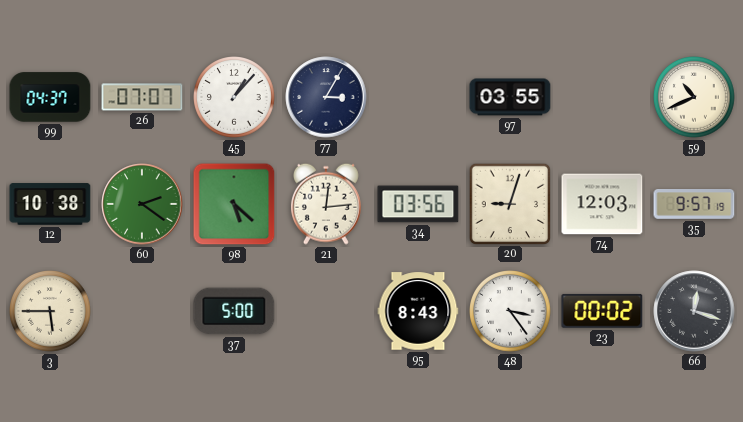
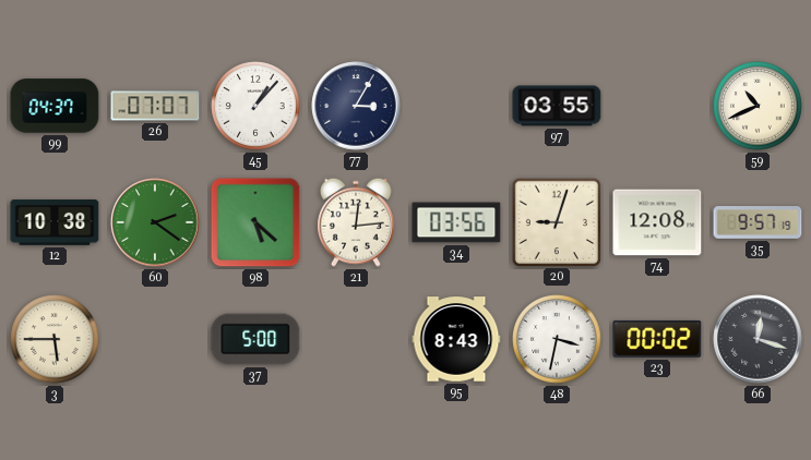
74: 12:03 -> 12:08
48: 3:24 -> 3:32
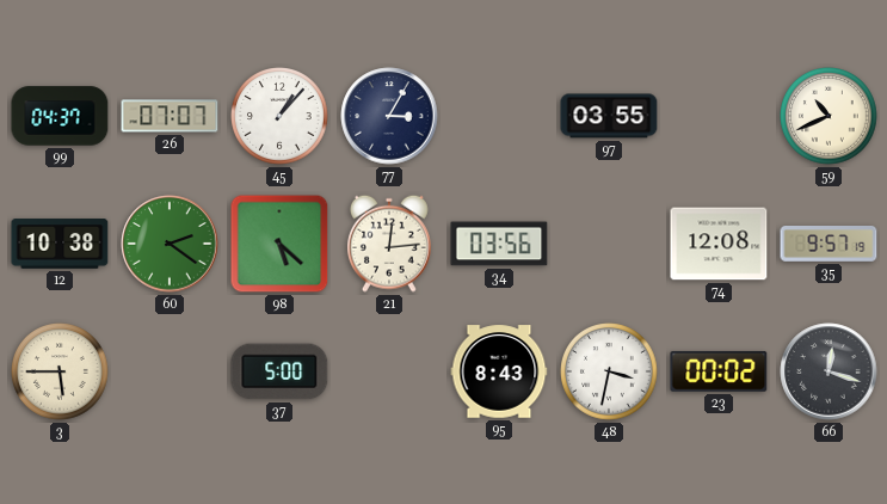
20: 9:03 -> none
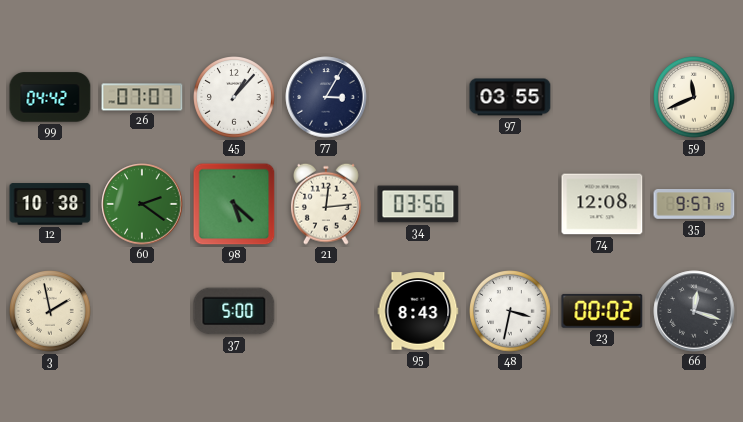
99: 04:37 -> 04:42
59: 10:41 -> 11:41
3: 5:45 -> 1:58
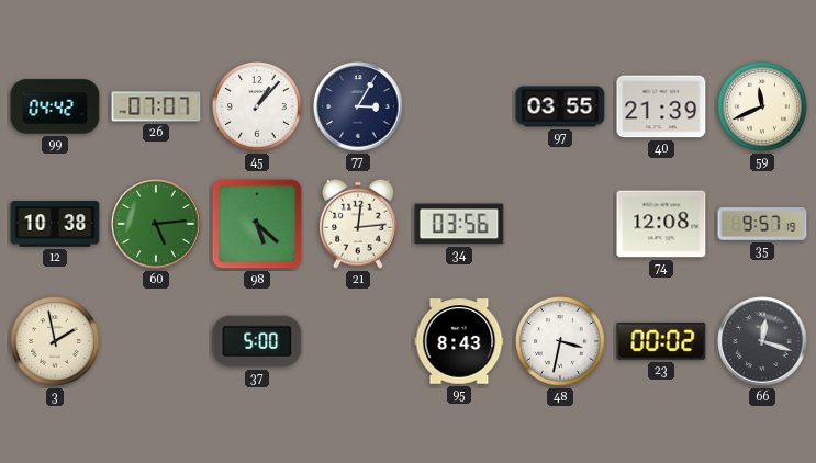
40: none -> 21:39
60: 2:21 -> 5:14
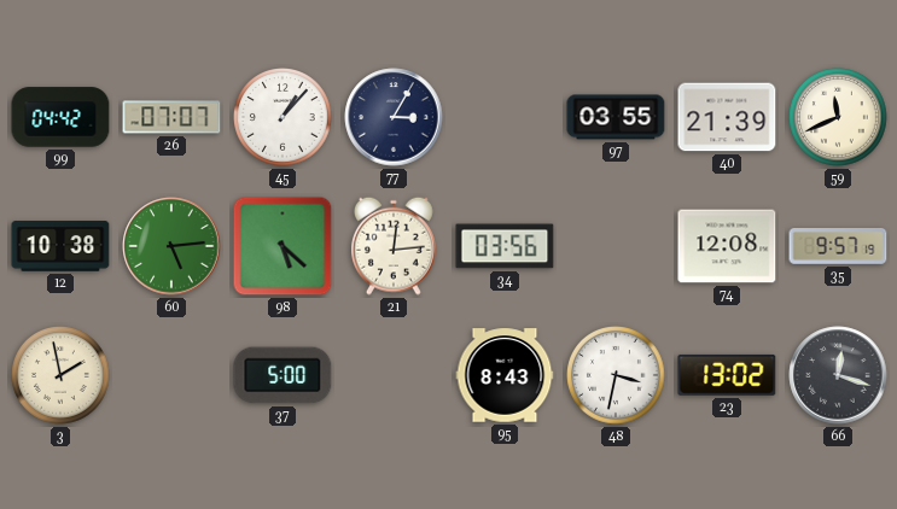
23: 00:02 -> 13:02
